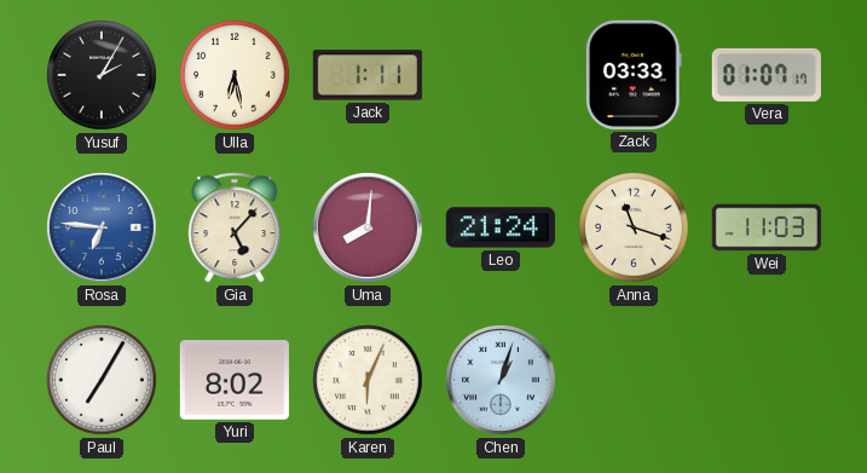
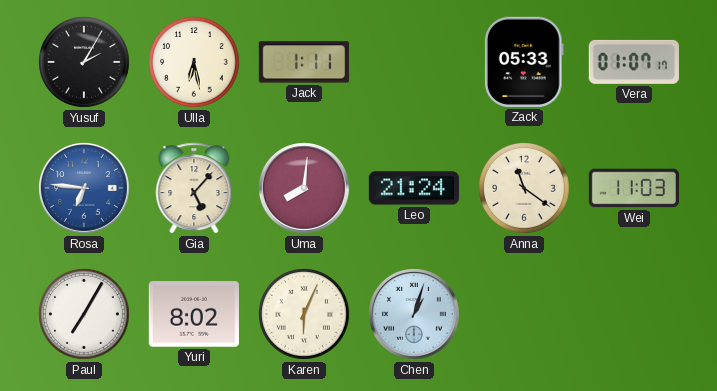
Zack: 03:33 -> 05:33
Anna: 11:18 -> 11:21
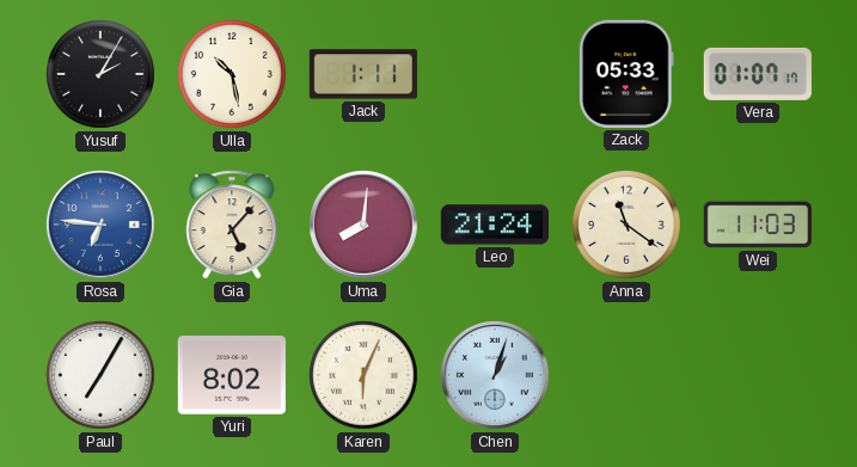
Ulla: 6:28 -> 10:28
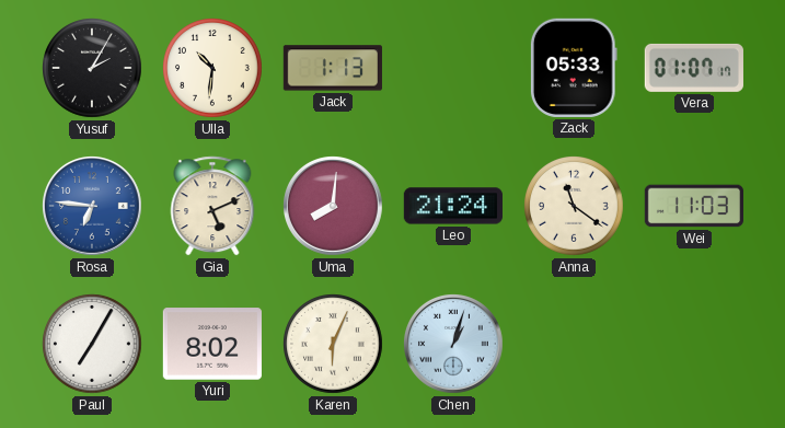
Ulla: 10:28 -> 10:31
Jack: 1:11 -> 1:13
Gia: 5:07 -> 5:11
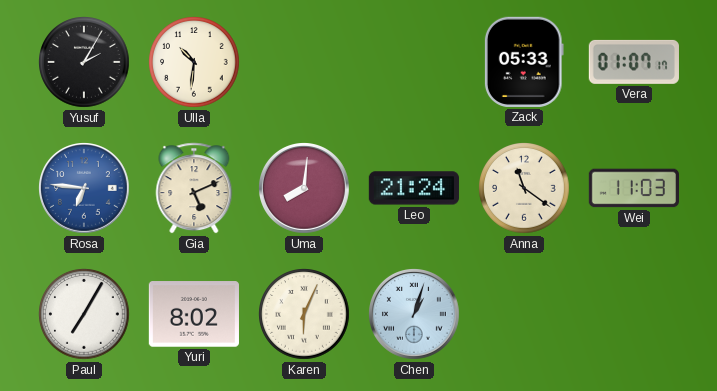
Jack: 1:13 -> none
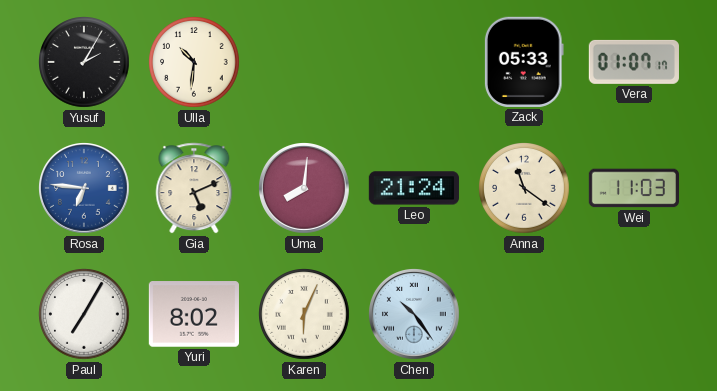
Chen: 1:03 -> 10:24
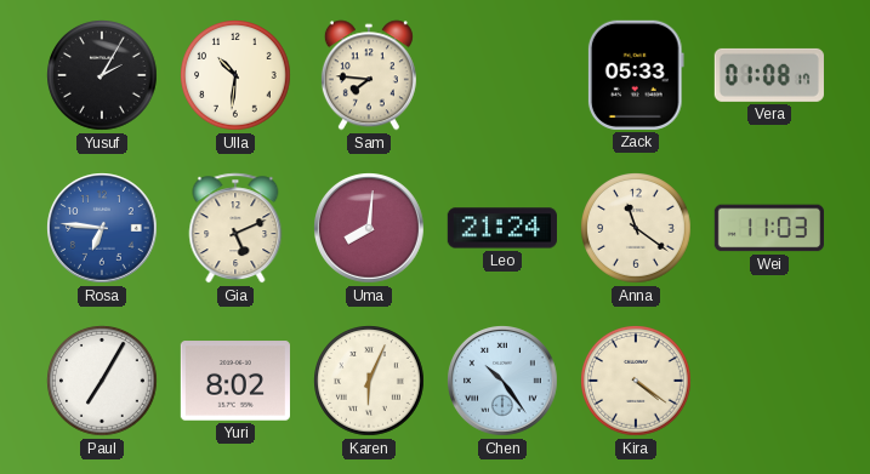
Sam: none -> 7:46
Vera: 01:07 -> 01:08
Kira: none -> 4:21
